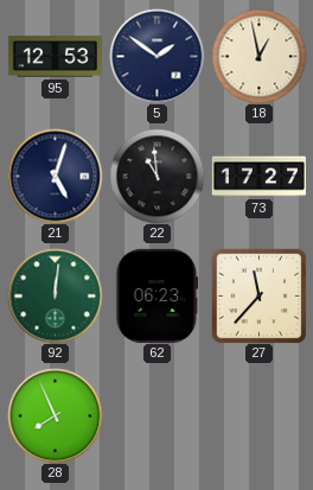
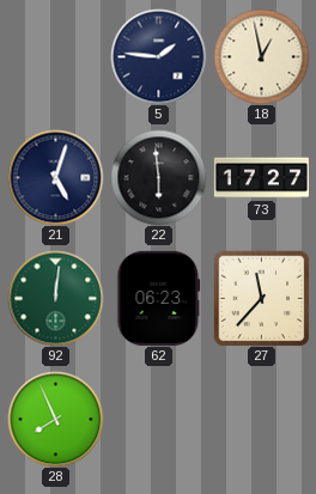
95: 12:53 -> none
5: 1:51 -> 1:46
22: 10:59 -> 5:59
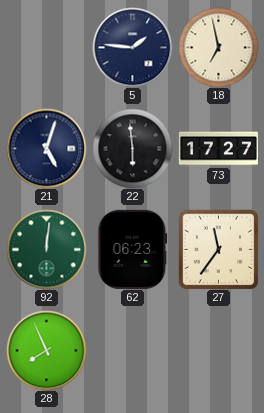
18: 12:58 -> 6:58
27: 11:37 -> 11:36
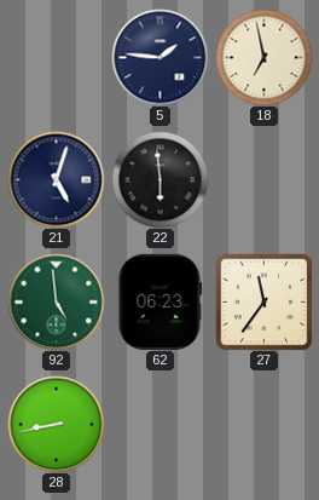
73: 17:27 -> none
92: 12:01 -> 4:59
28: 7:56 -> 8:43
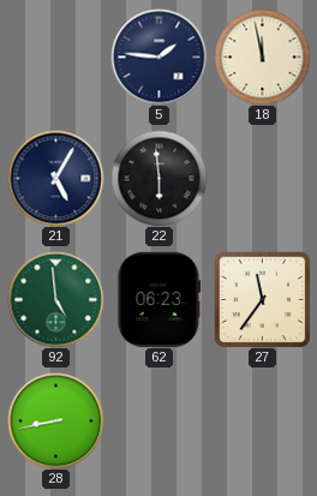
18: 6:58 -> 11:58
21: 5:03 -> 5:05
